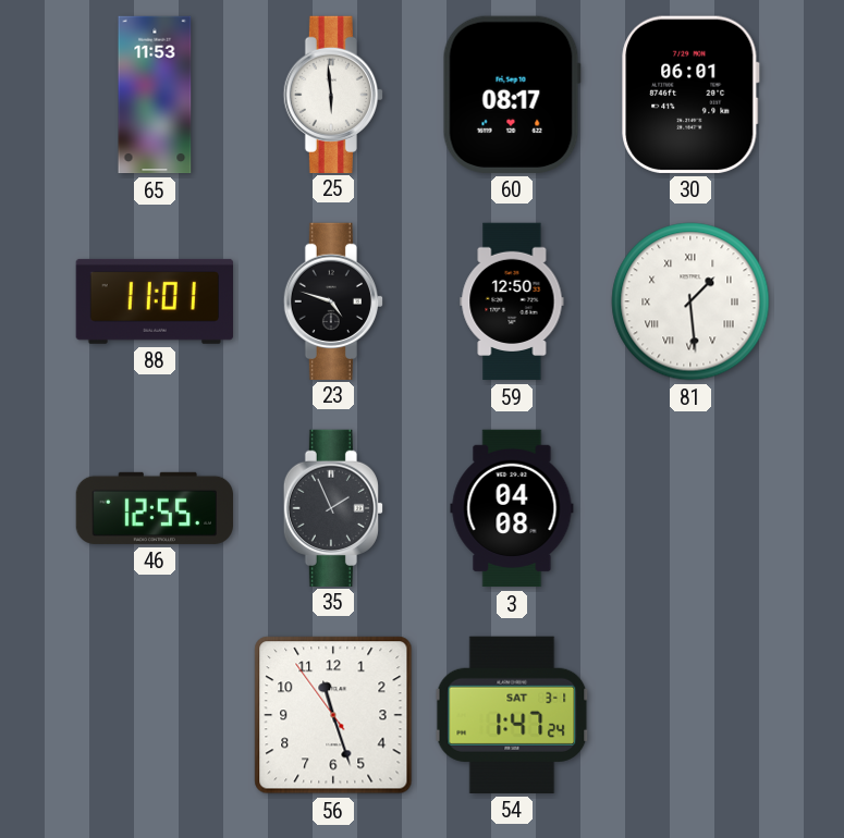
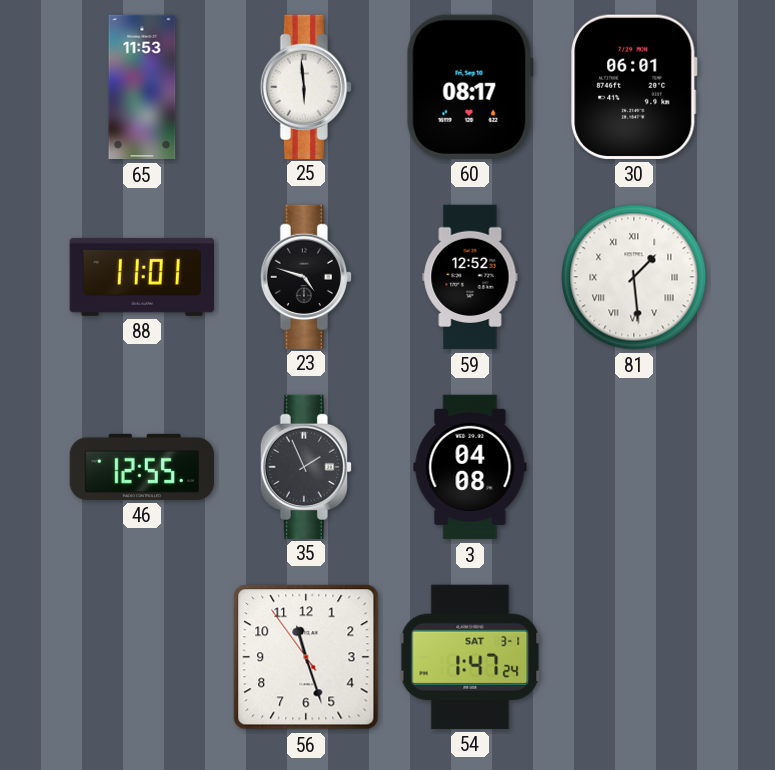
59: 12:50 -> 12:52
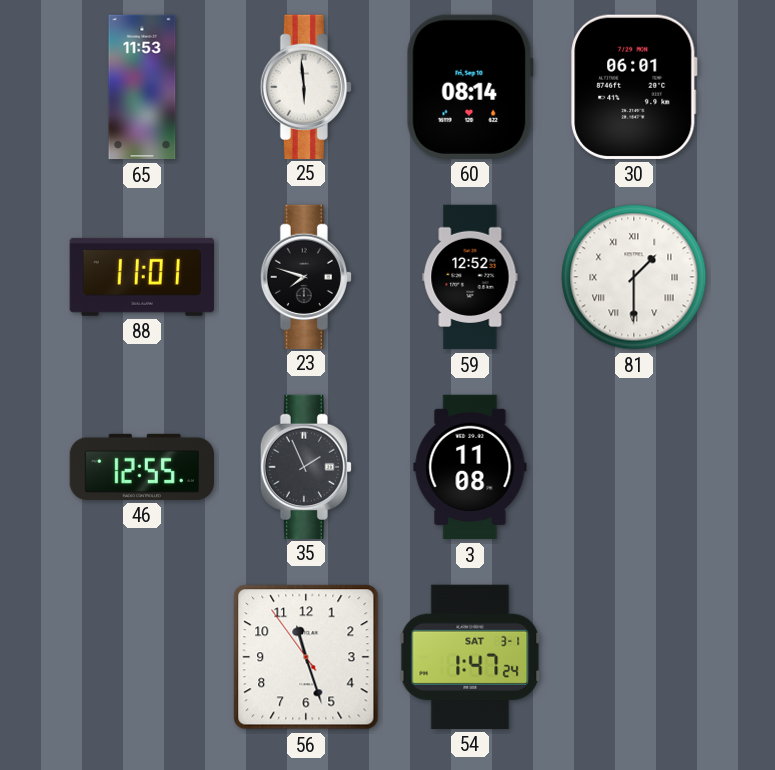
60: 08:17 -> 08:14
23: 4:48 -> 7:48
81: 1:29 -> 1:30
3: 04:08 -> 11:08
